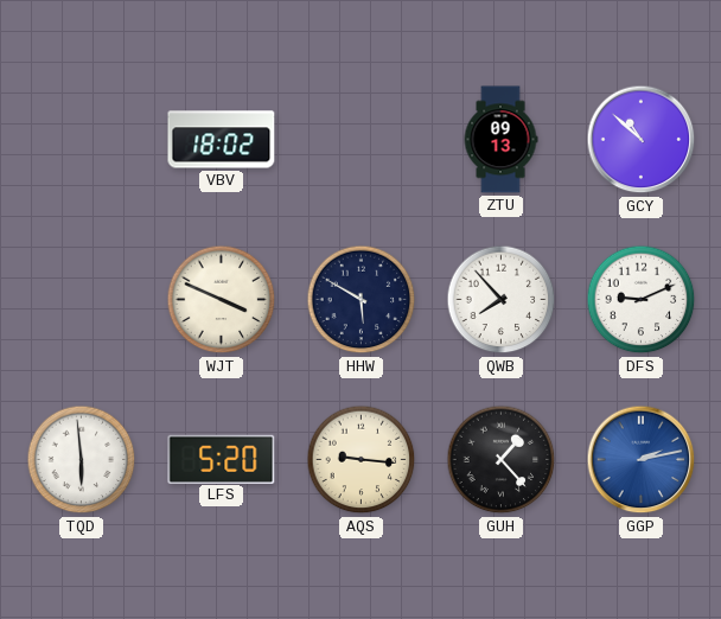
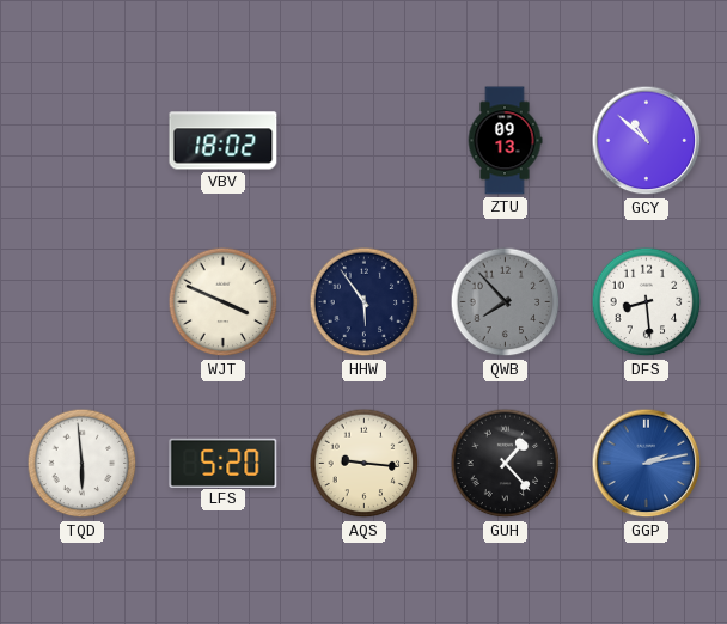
HHW: 5:50 -> 5:54
QWB dial: white -> grey
DFS: 9:11 -> 8:29
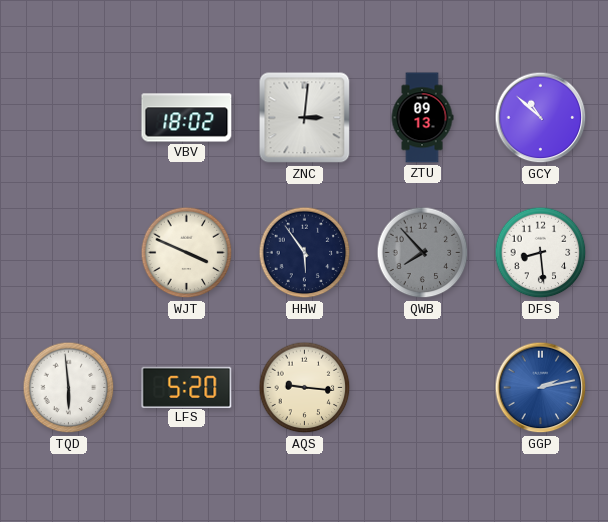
ZNC: none -> 3:01
GUH: 1:23 -> none
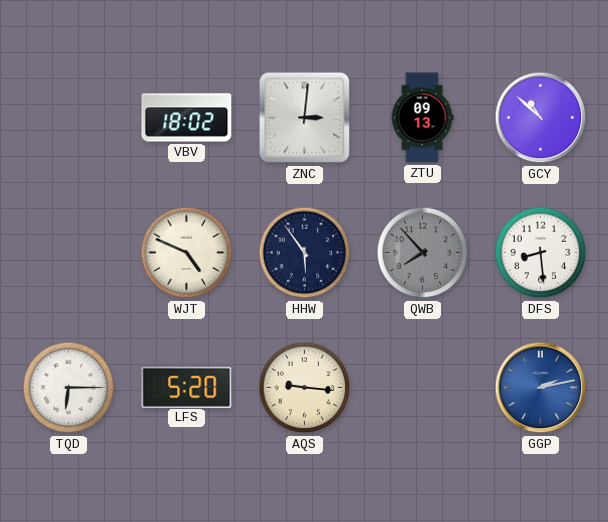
WJT: 3:49 -> 4:49
TQD: 5:59 -> 6:15
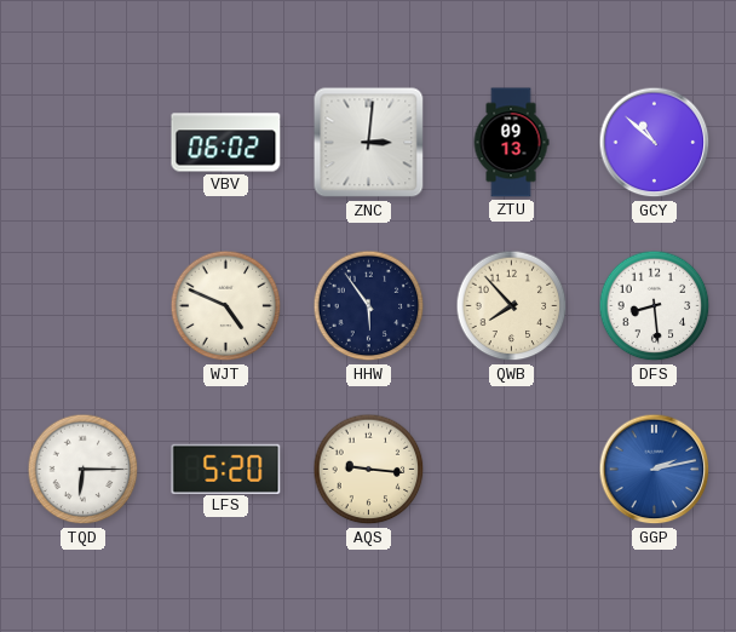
VBV: 18:02 -> 06:02
QWB dial: grey -> cream
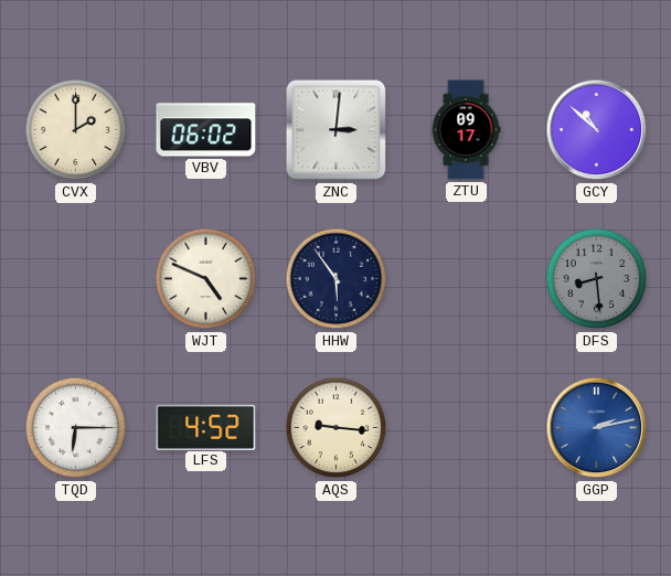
CVX: none -> 2:00
ZTU: 09:13 -> 09:17
QWB: 7:53 -> none
DFS dial: white -> grey
LFS: 5:20 -> 4:52
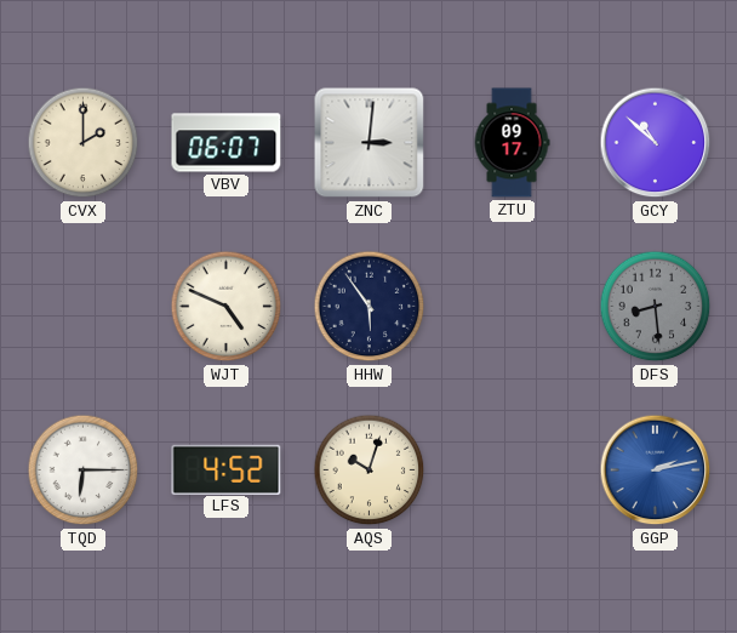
VBV: 06:02 -> 06:07
AQS: 9:16 -> 10:03
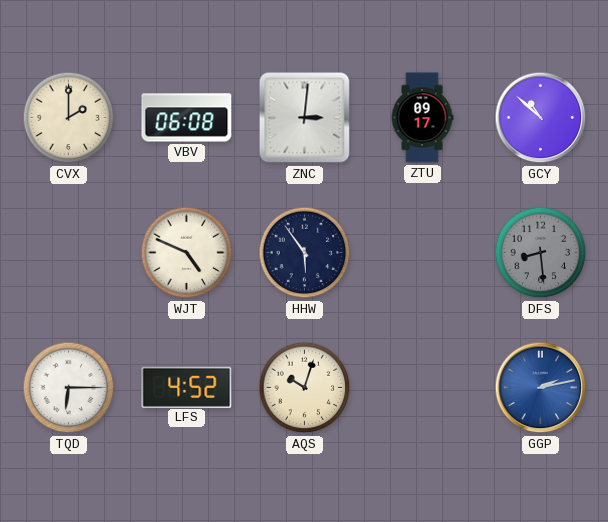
VBV: 06:07 -> 06:08
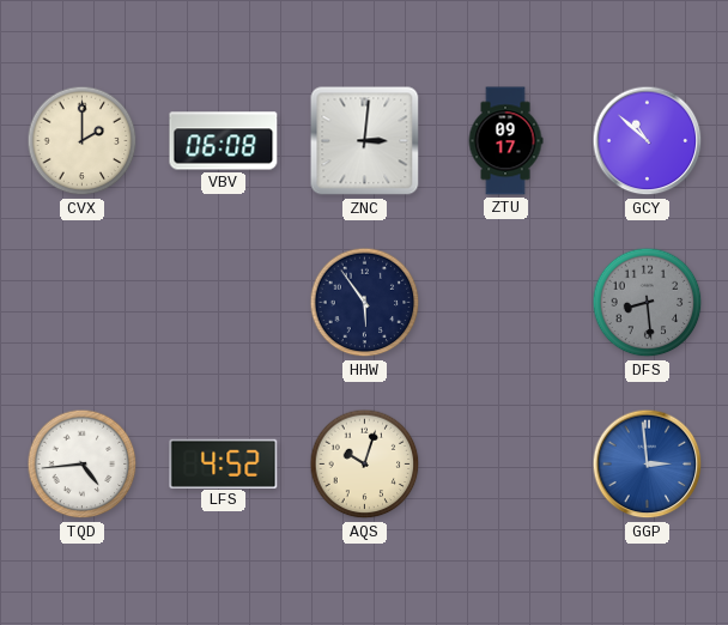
WJT: 4:49 -> none
TQD: 6:15 -> 4:44
GGP: 2:13 -> 2:59
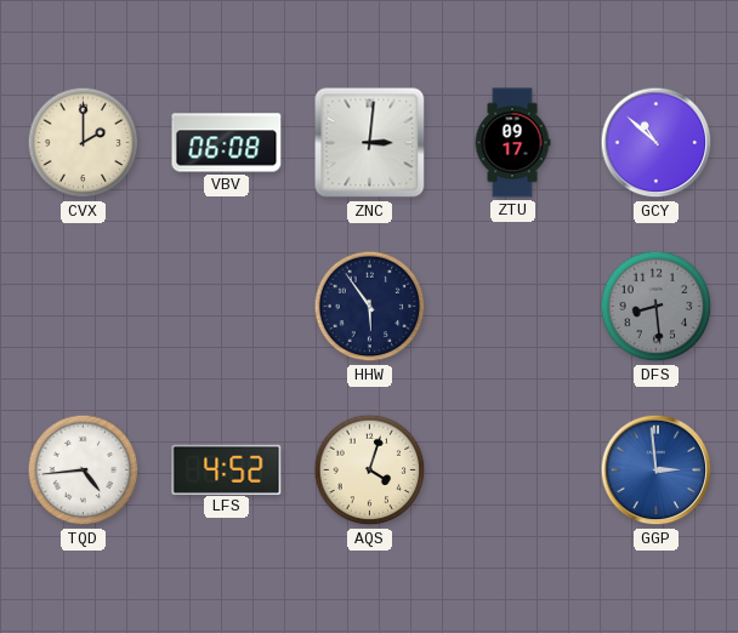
AQS: 10:03 -> 4:03
